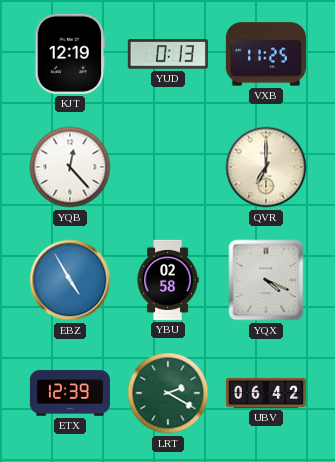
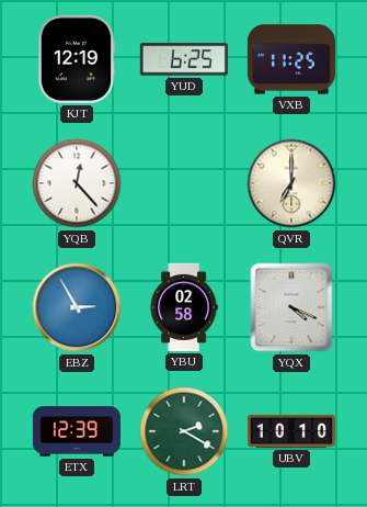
YUD: 0:13 -> 6:25
EBZ: 4:55 -> 2:55
UBV: 06:42 -> 10:10
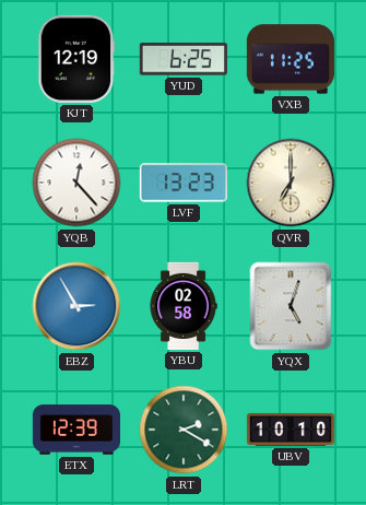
LVF: none -> 13:23
YQX: 4:19 -> 5:03
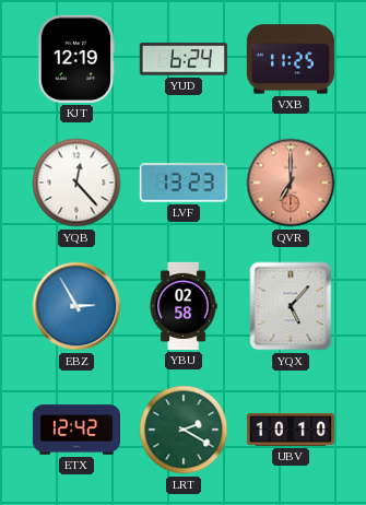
YUD: 6:25 -> 6:24
QVR dial: cream -> salmon
YQX: 5:03 -> 5:07
ETX: 12:39 -> 12:42
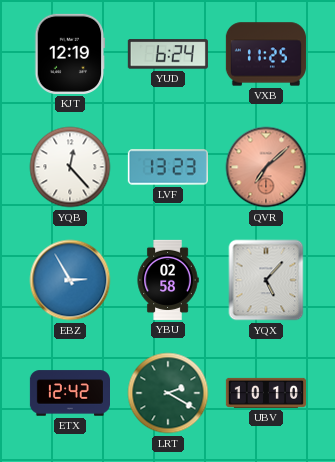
QVR: 7:00 -> 7:08
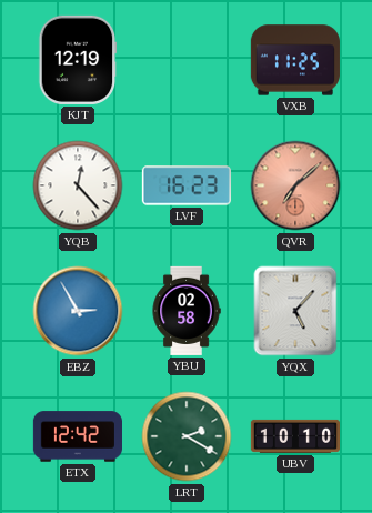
YUD: 6:24 -> none
LVF: 13:23 -> 16:23
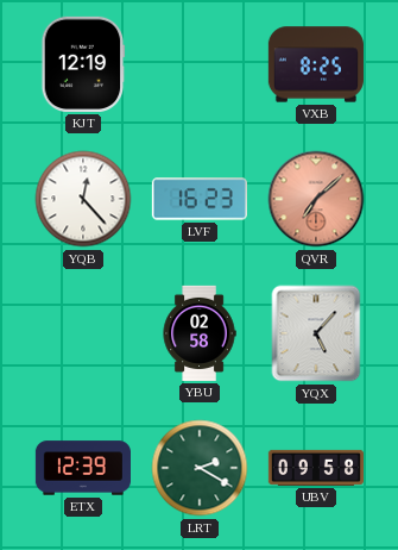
VXB: 11:25 -> 8:25
EBZ: 2:55 -> none
ETX: 12:42 -> 12:39
UBV: 10:10 -> 09:58
